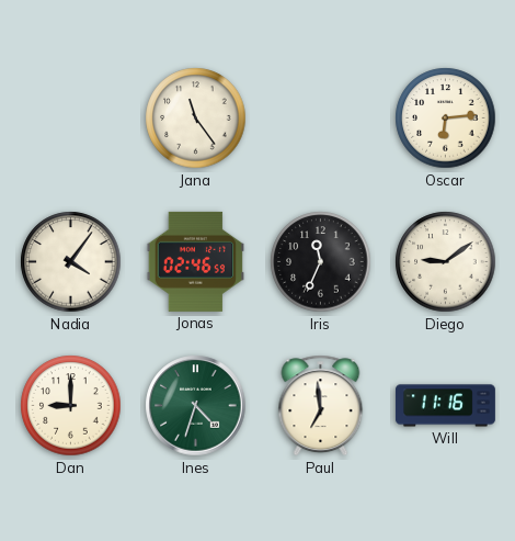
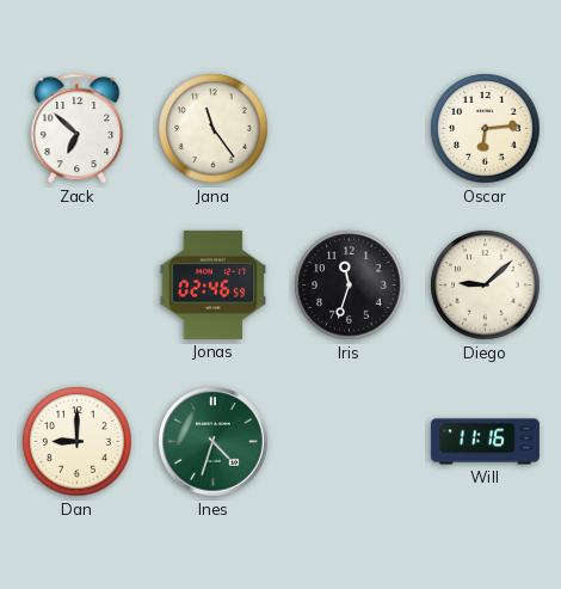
Zack: none -> 6:52
Nadia: 4:06 -> none
Iris: 11:34 -> 11:33
Diego: 9:09 -> 9:08
Paul: 6:59 -> none
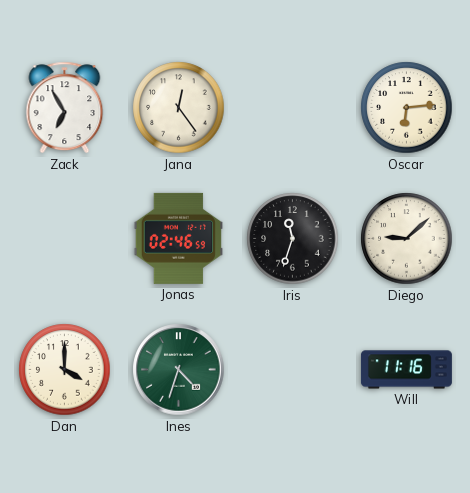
Zack: 6:52 -> 6:55
Jana: 11:24 -> 12:24
Dan: 9:00 -> 4:00
